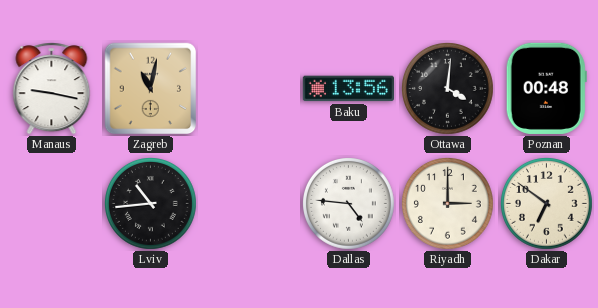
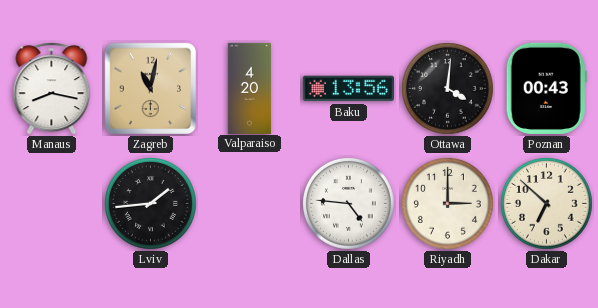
Manaus: 9:17 -> 8:17
Valparaiso: none -> 4:20
Poznan: 00:48 -> 00:43
Lviv: 10:44 -> 1:44
Dakar: 6:51 -> 6:52
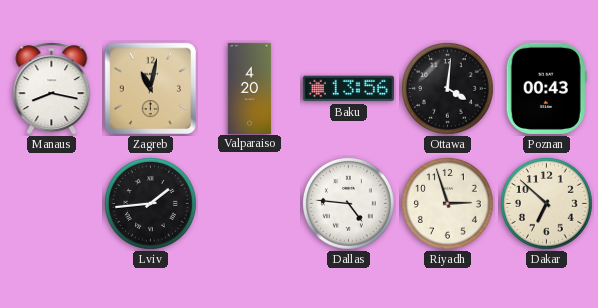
Riyadh: 3:00 -> 2:57
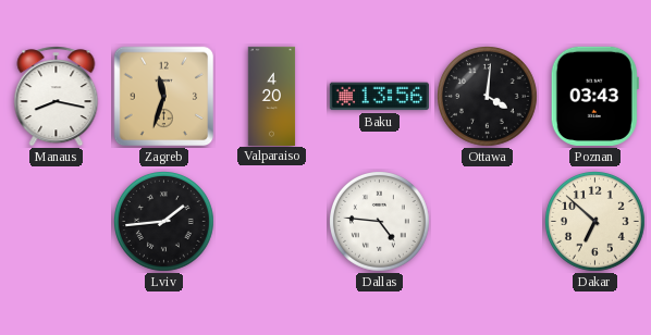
Zagreb: 11:02 -> 11:33
Poznan: 00:43 -> 03:43
Riyadh: 2:57 -> none
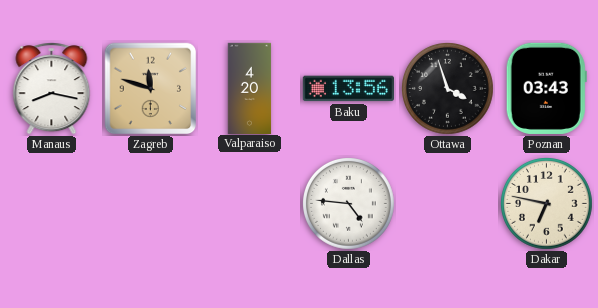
Zagreb: 11:33 -> 11:48
Ottawa: 4:01 -> 3:57
Lviv: 1:44 -> none
Dakar: 6:52 -> 6:47
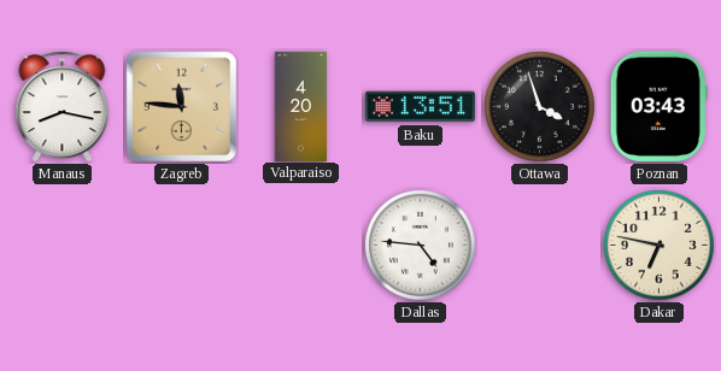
Zagreb: 11:48 -> 11:46
Baku: 13:56 -> 13:51
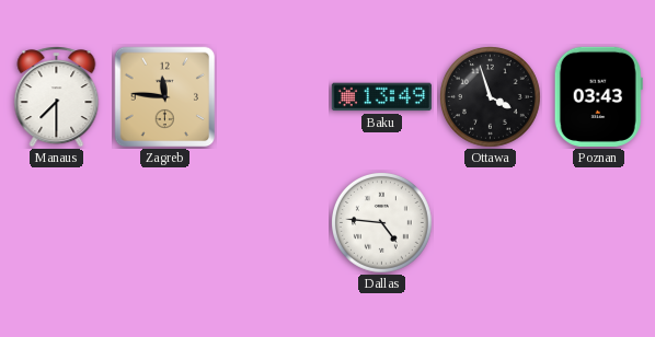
Manaus: 8:17 -> 7:30
Valparaiso: 4:20 -> none
Baku: 13:51 -> 13:49
Dakar: 6:47 -> none
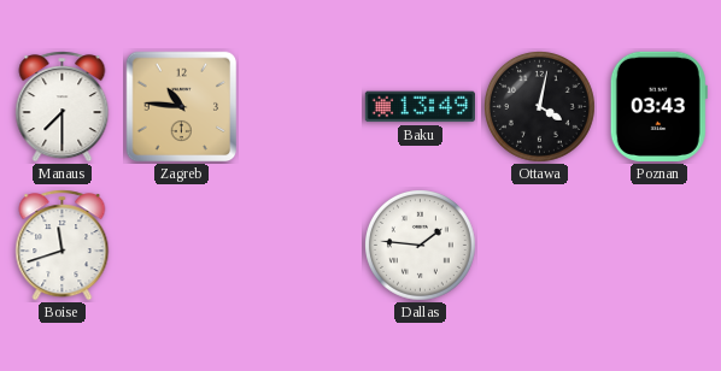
Zagreb: 11:46 -> 10:46
Ottawa: 3:57 -> 4:02
Boise: none -> 11:42
Dallas: 4:46 -> 1:46
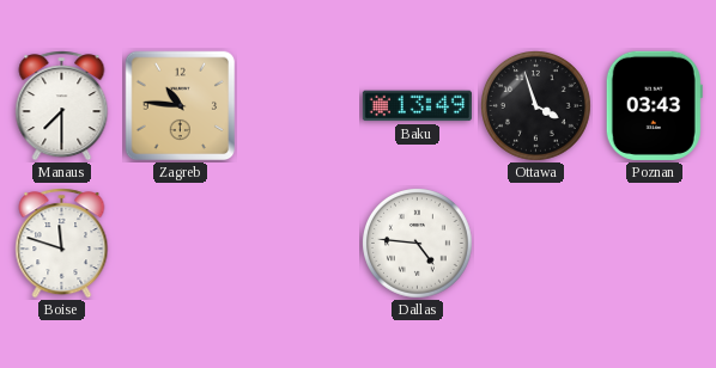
Ottawa: 4:02 -> 3:57
Boise: 11:42 -> 11:48
Dallas: 1:46 -> 4:46
